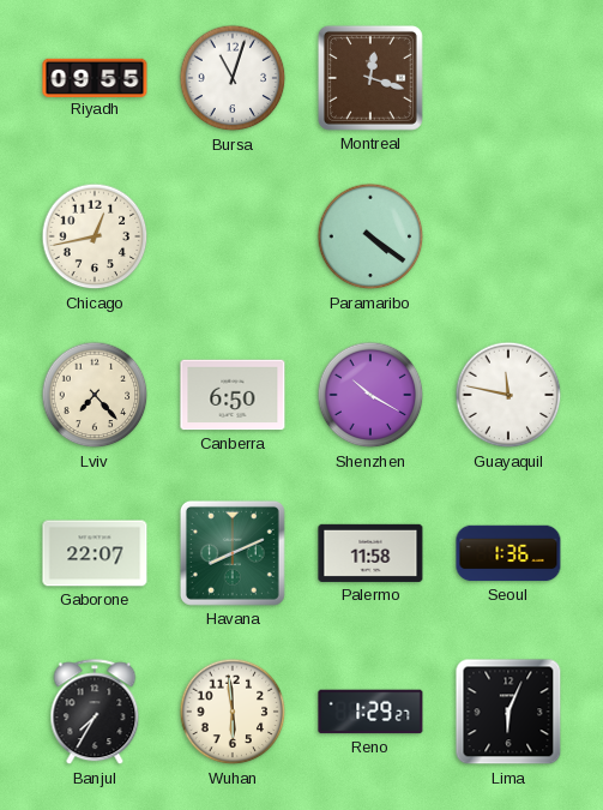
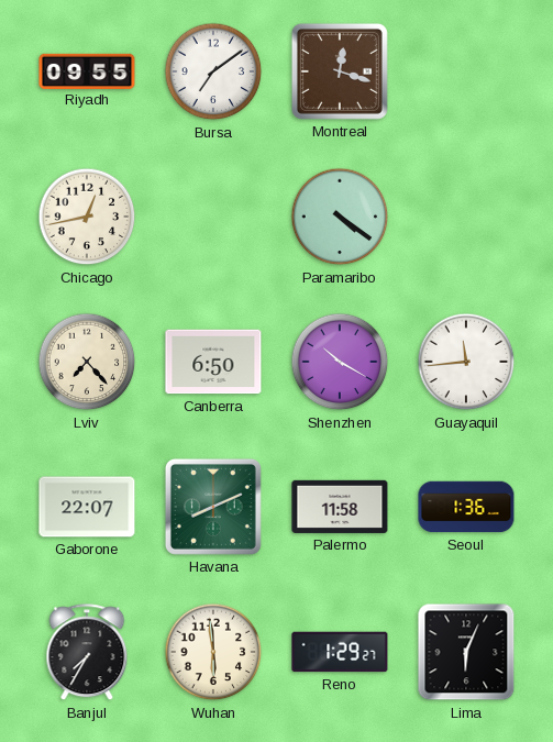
Bursa: 11:03 -> 7:09
Guayaquil: 11:47 -> 11:44
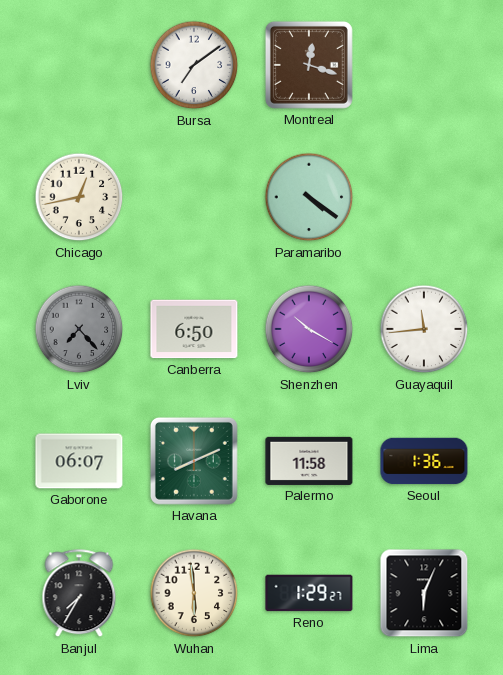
Riyadh: 09:55 -> none
Lviv dial: cream -> grey
Gaborone: 22:07 -> 06:07
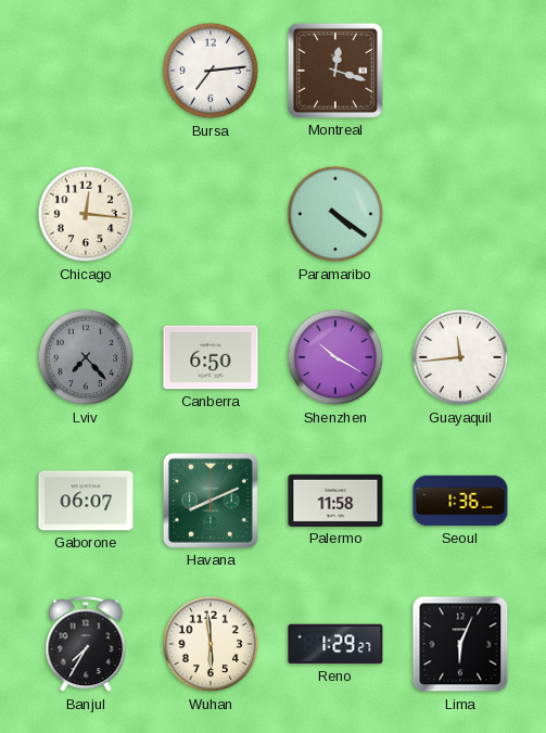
Bursa: 7:09 -> 7:14
Chicago: 12:43 -> 12:16
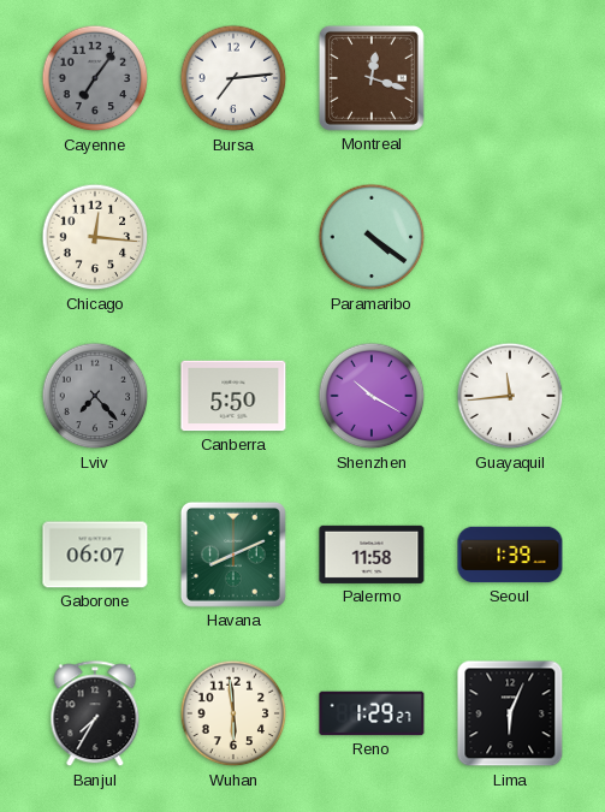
Cayenne: none -> 7:06
Canberra: 6:50 -> 5:50
Seoul: 1:36 -> 1:39
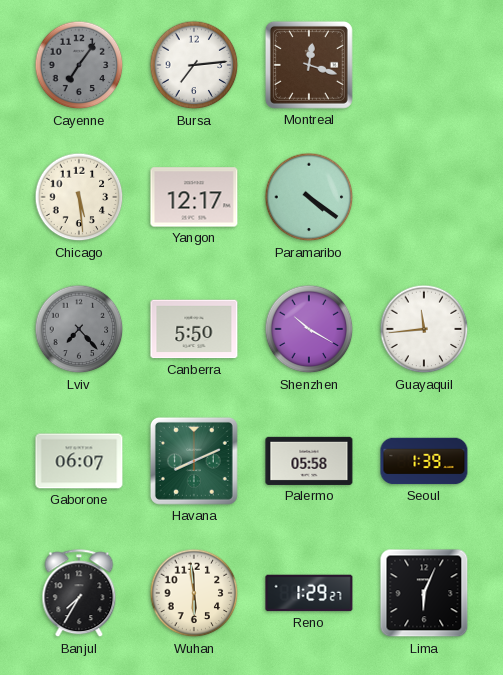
Chicago: 12:16 -> 5:29
Yangon: none -> 12:17
Palermo: 11:58 -> 05:58
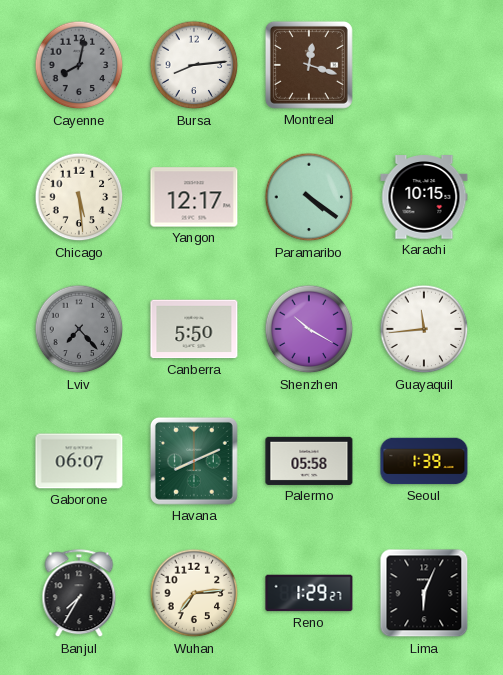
Cayenne: 7:06 -> 8:02
Bursa: 7:14 -> 8:14
Karachi: none -> 10:15
Wuhan: 5:59 -> 7:14
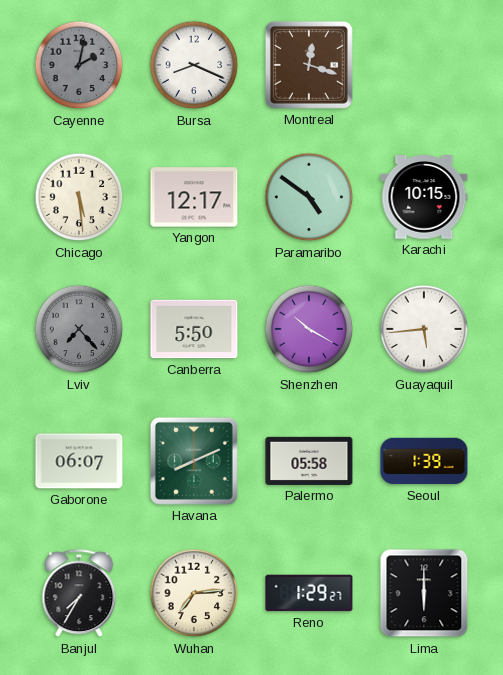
Cayenne: 8:02 -> 2:02
Bursa: 8:14 -> 8:19
Paramaribo: 4:21 -> 4:51
Guayaquil: 11:44 -> 5:44
Lima: 6:04 -> 6:00
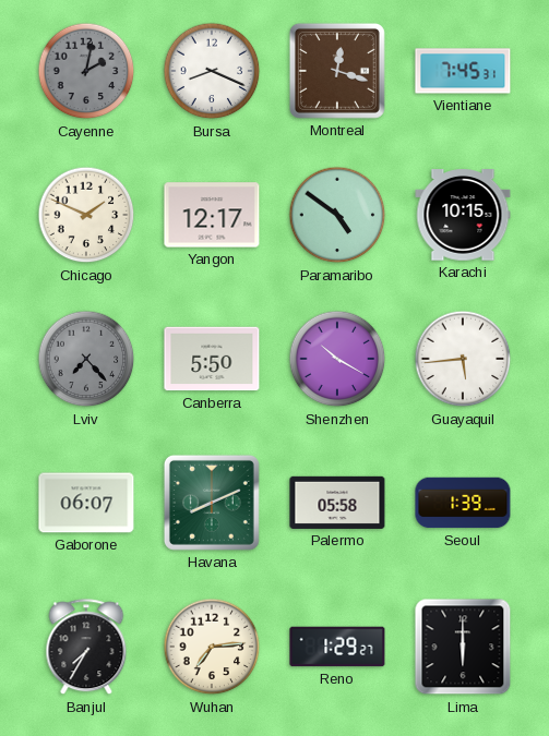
Vientiane: none -> 7:45
Chicago: 5:29 -> 1:49
